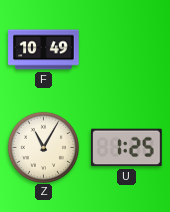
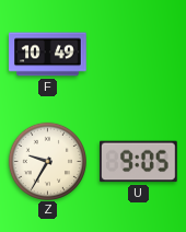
Z: 11:05 -> 9:35
U: 1:25 -> 9:05
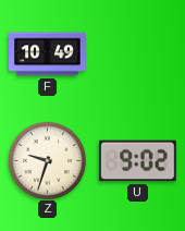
Z: 9:35 -> 9:33
U: 9:05 -> 9:02
